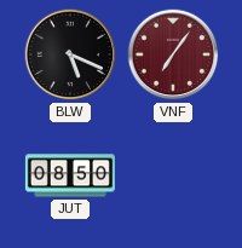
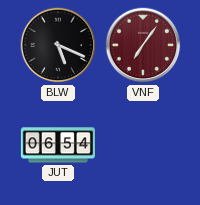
JUT: 08:50 -> 06:54
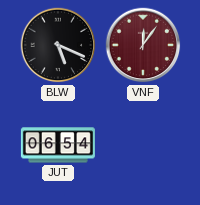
VNF: 7:06 -> 12:06
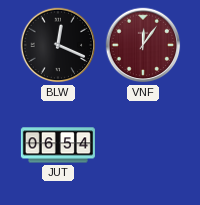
BLW: 5:19 -> 12:19
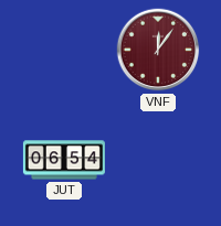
BLW: 12:19 -> none
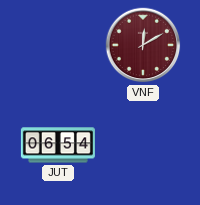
VNF: 12:06 -> 12:10
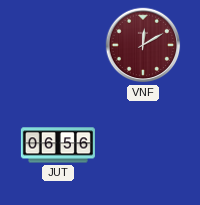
JUT: 06:54 -> 06:56
